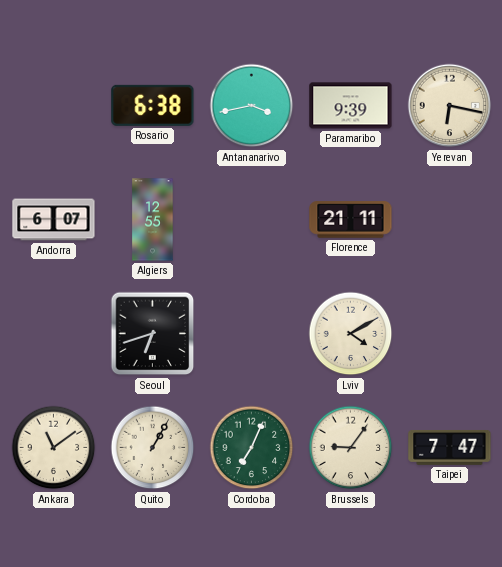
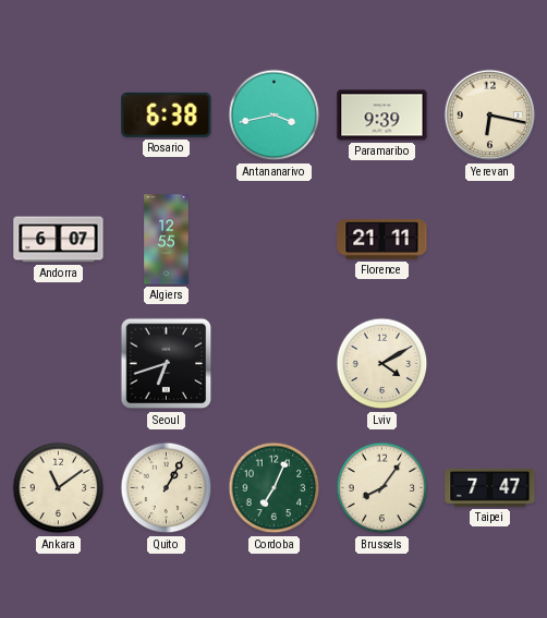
Brussels: 9:06 -> 8:06
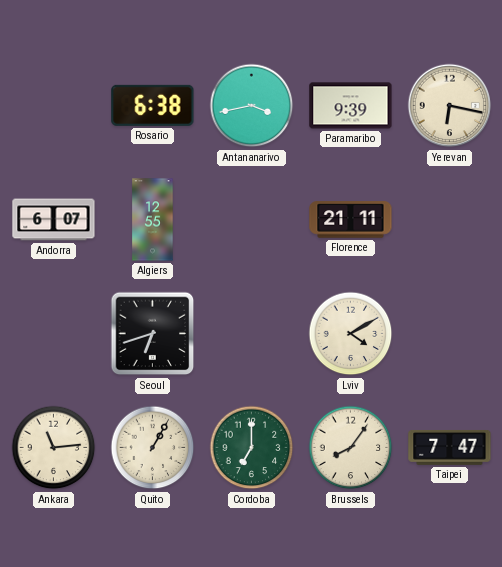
Ankara: 11:09 -> 11:14
Cordoba: 7:04 -> 7:00
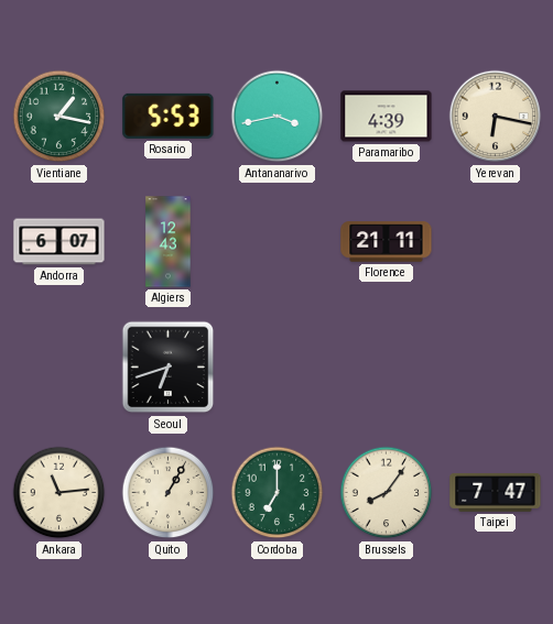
Vientiane: none -> 1:17
Rosario: 6:38 -> 5:53
Paramaribo: 9:39 -> 4:39
Algiers: 12:55 -> 12:43
Lviv: 4:10 -> none
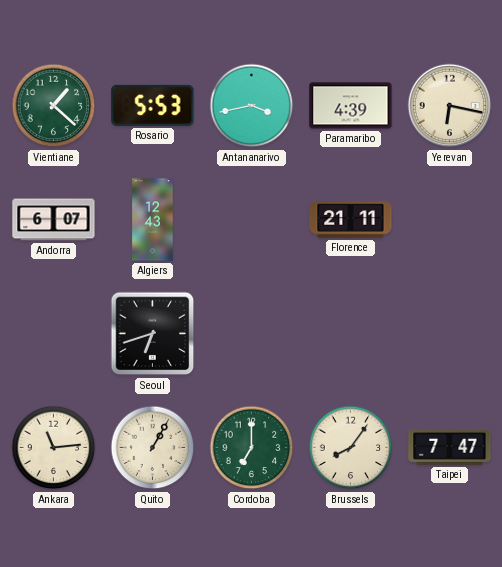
Vientiane: 1:17 -> 1:22
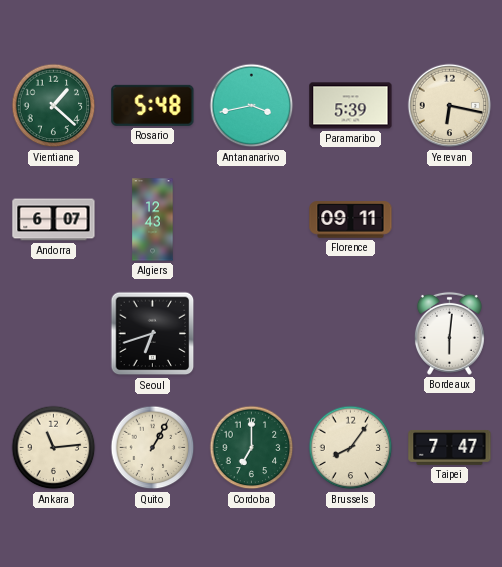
Rosario: 5:53 -> 5:48
Paramaribo: 4:39 -> 5:39
Florence: 21:11 -> 09:11
Bordeaux: none -> 6:01
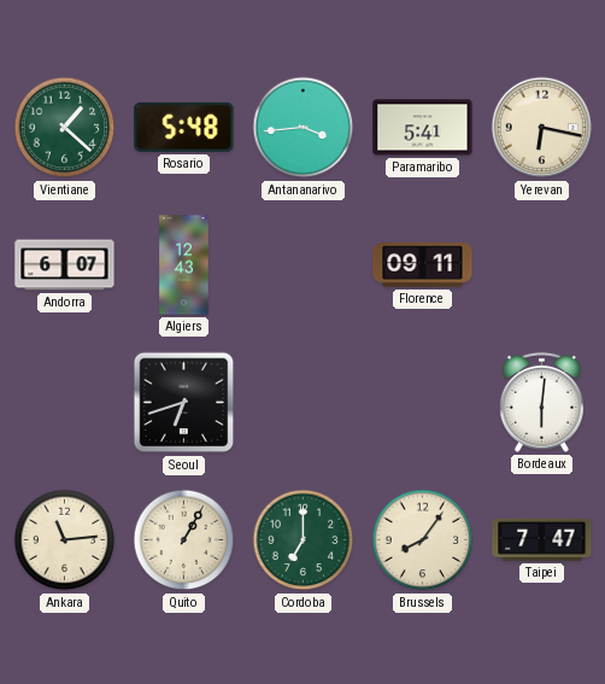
Antananarivo: 3:43 -> 3:44
Paramaribo: 5:39 -> 5:41
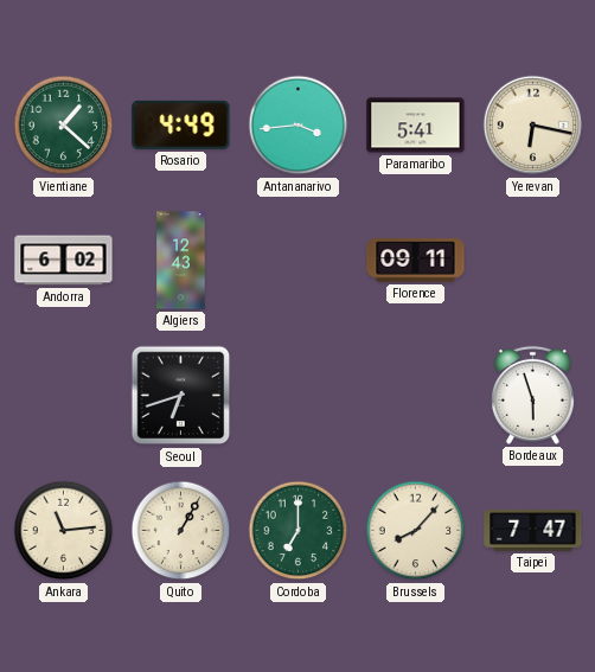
Rosario: 5:48 -> 4:49
Andorra: 6:07 -> 6:02
Bordeaux: 6:01 -> 5:57
Brussels: 8:06 -> 8:07
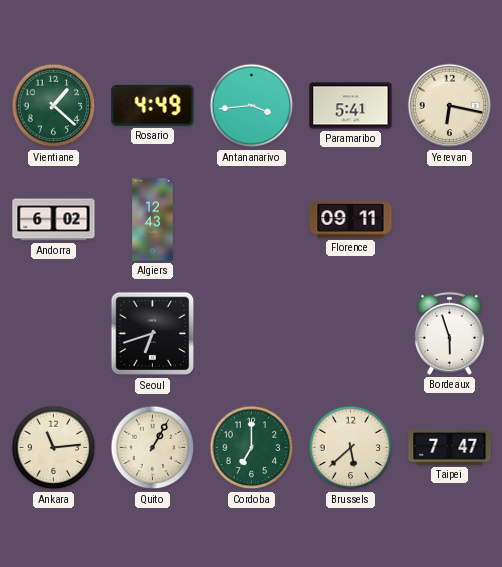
Brussels: 8:07 -> 5:38
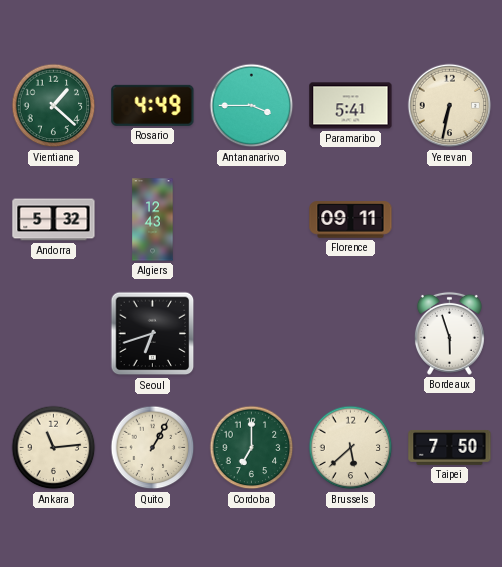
Antananarivo: 3:44 -> 3:45
Yerevan: 6:17 -> 6:32
Andorra: 6:02 -> 5:32
Taipei: 7:47 -> 7:50
